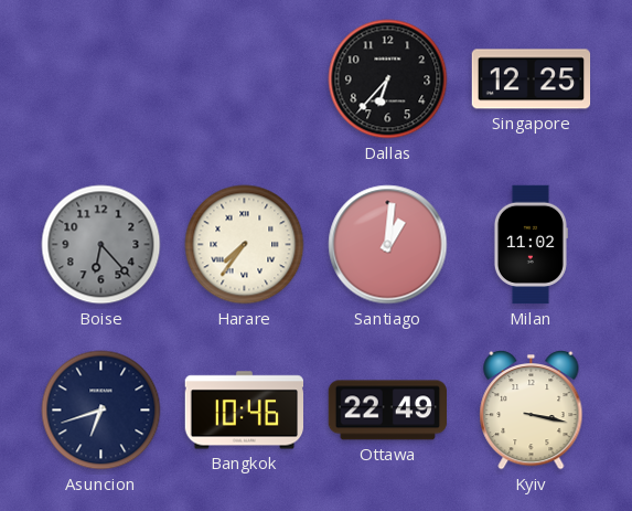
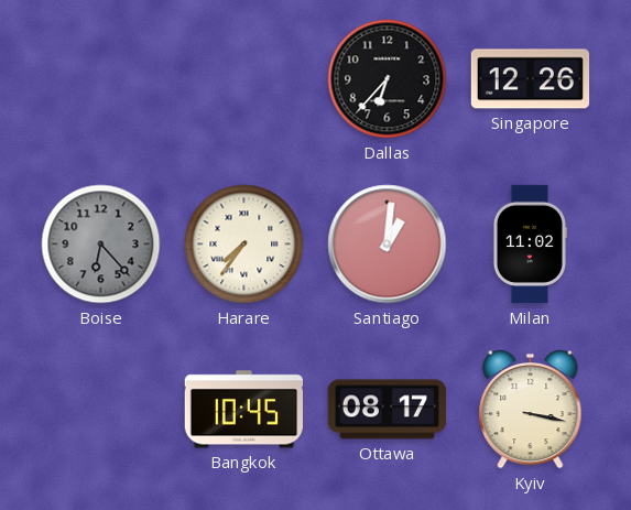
Singapore: 12:25 -> 12:26
Asuncion: 6:42 -> none
Bangkok: 10:46 -> 10:45
Ottawa: 22:49 -> 08:17
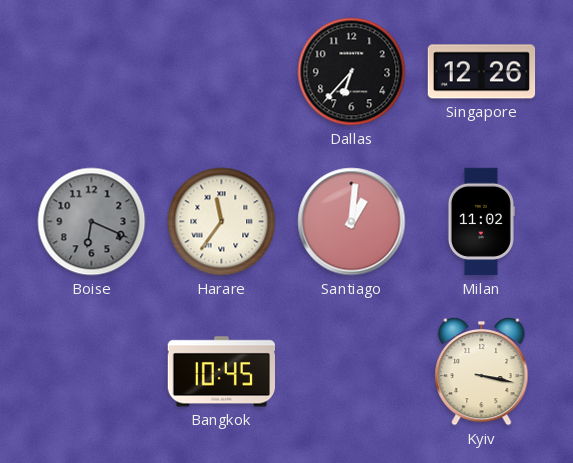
Boise: 6:23 -> 6:19
Harare: 7:36 -> 11:36
Ottawa: 08:17 -> none
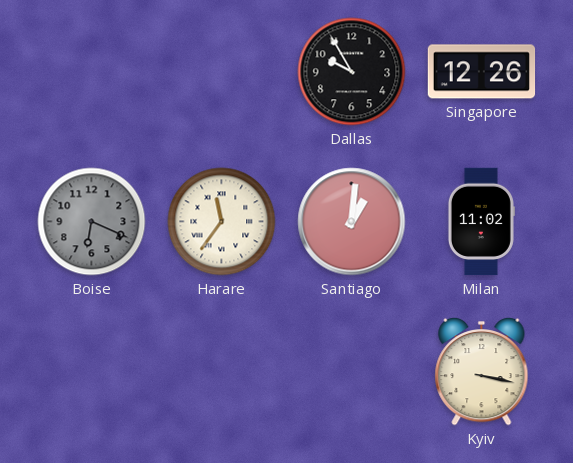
Dallas: 6:37 -> 9:55
Bangkok: 10:45 -> none
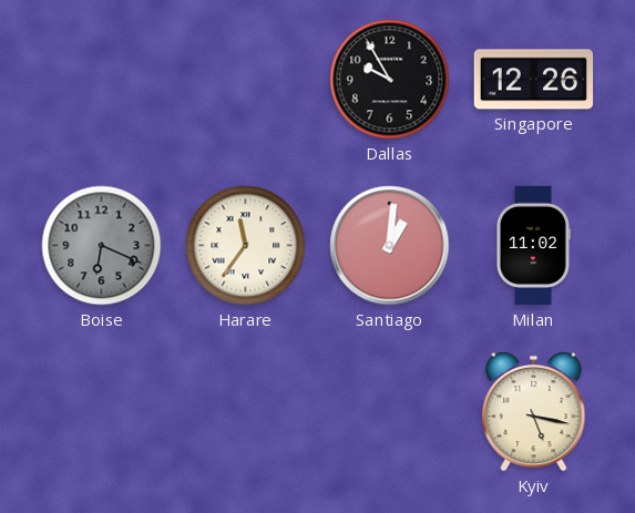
Kyiv: 3:17 -> 5:17
